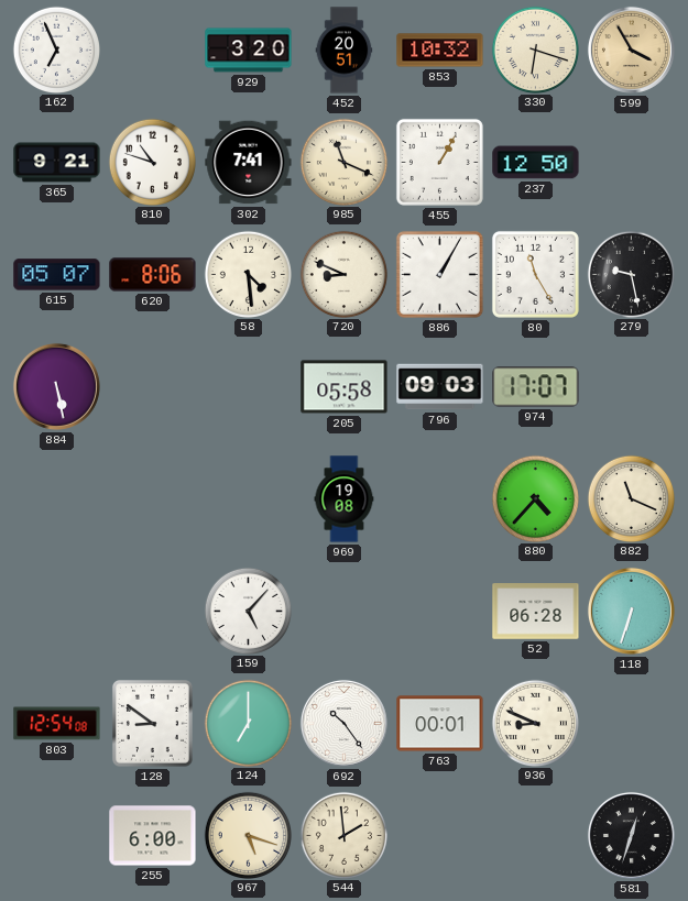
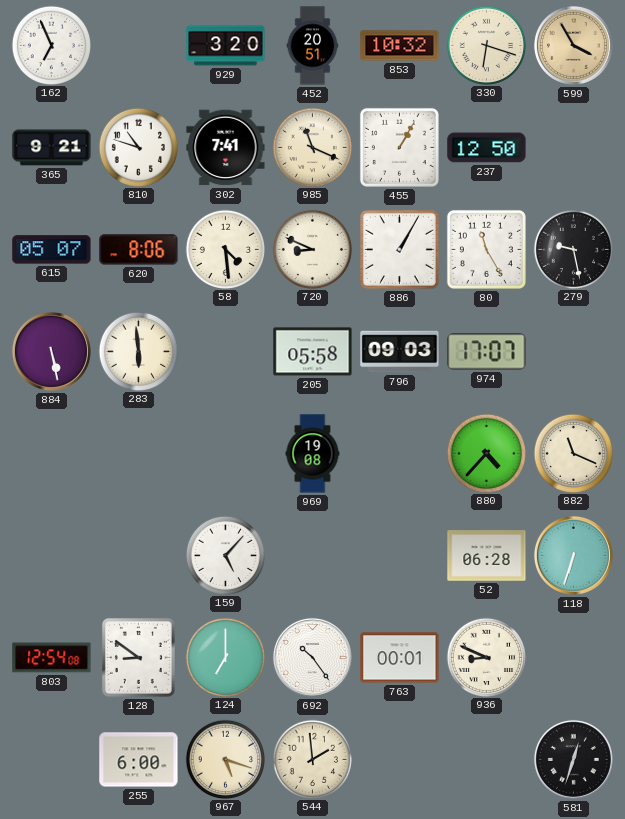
283: none -> 5:59
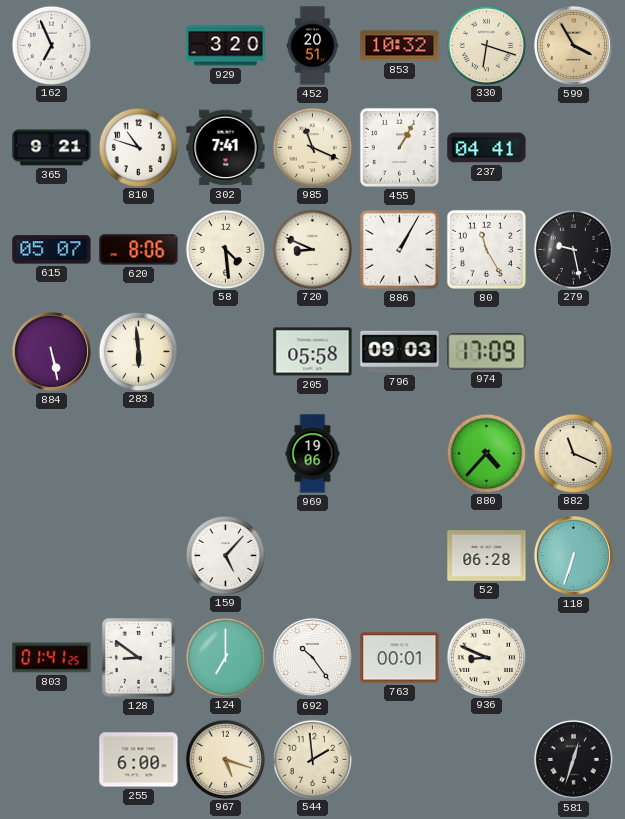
237: 12:50 -> 04:41
974: 17:07 -> 17:09
969: 19:08 -> 19:06
803: 12:54 -> 01:41
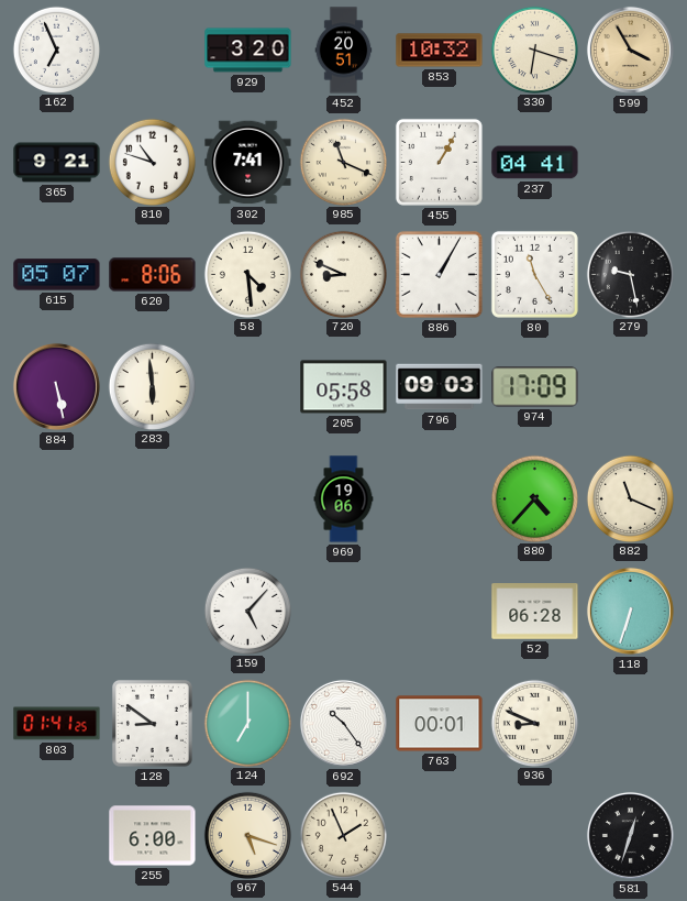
544: 1:59 -> 1:56
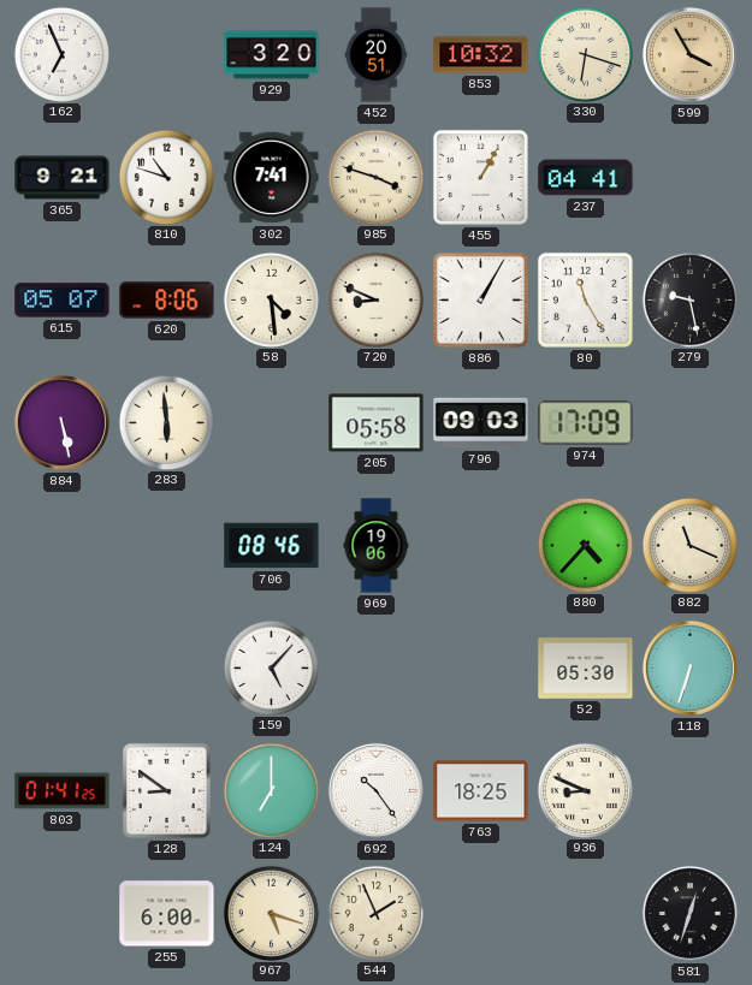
985: 11:19 -> 3:48
706: none -> 08:46
52: 06:28 -> 05:30
763: 00:01 -> 18:25
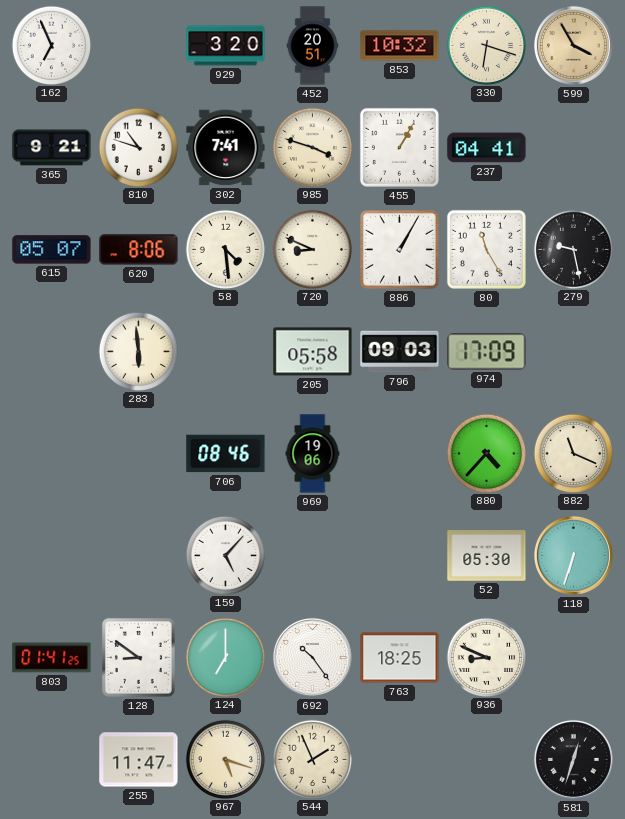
884: 5:28 -> none
255: 6:00 -> 11:47
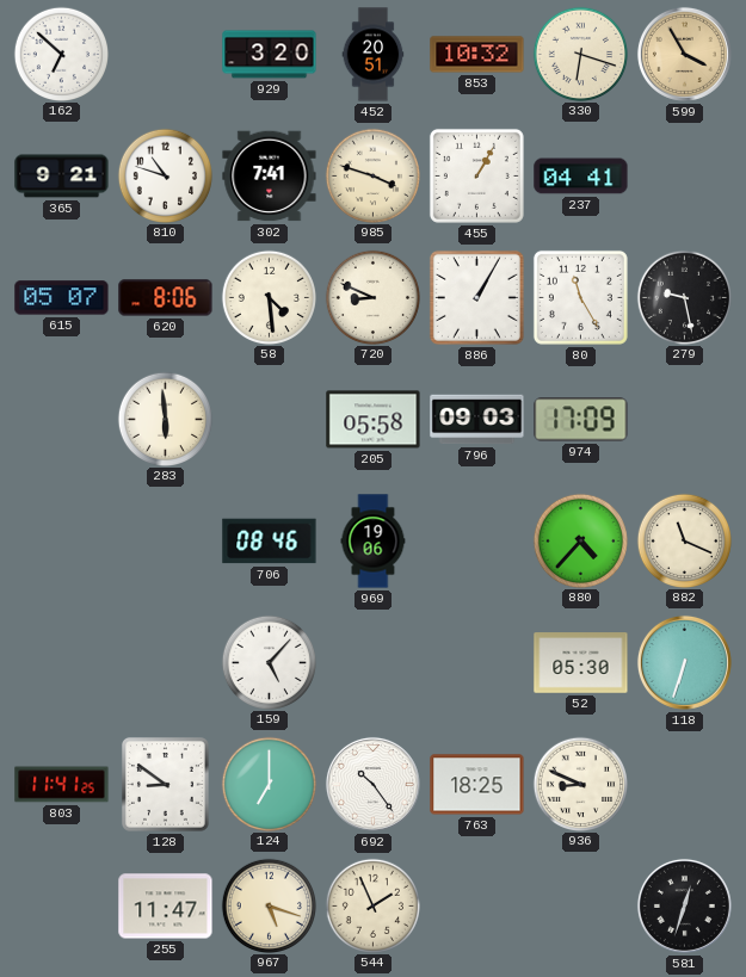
162: 6:56 -> 6:52
803: 01:41 -> 11:41
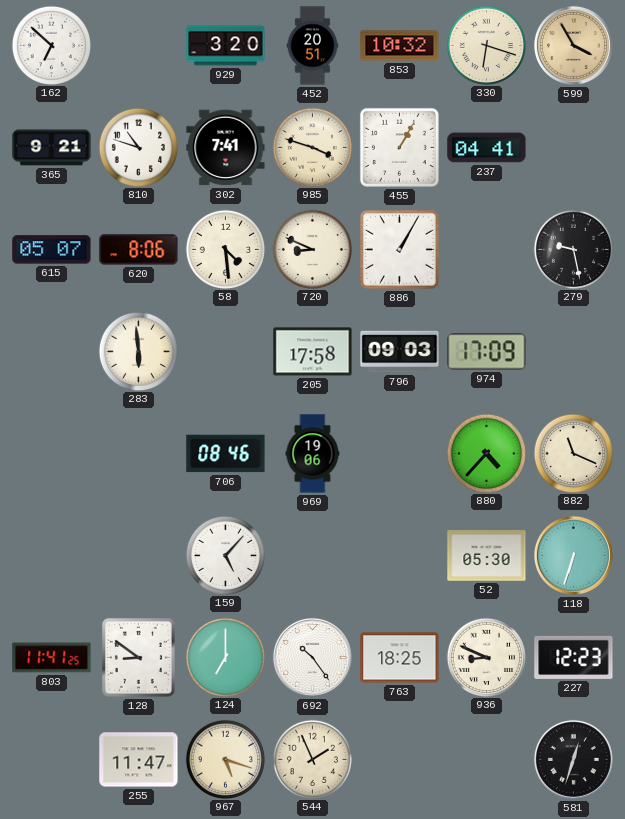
80: 11:25 -> none
205: 05:58 -> 17:58
227: none -> 12:23
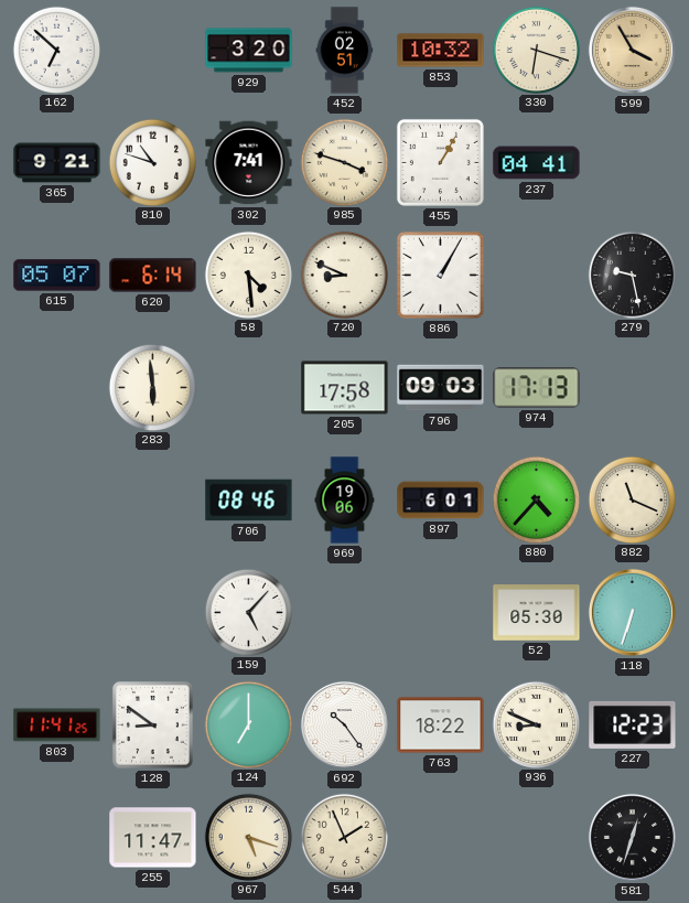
452: 20:51 -> 02:51
620: 8:06 -> 6:14
974: 17:09 -> 17:13
897: none -> 6:01
763: 18:25 -> 18:22
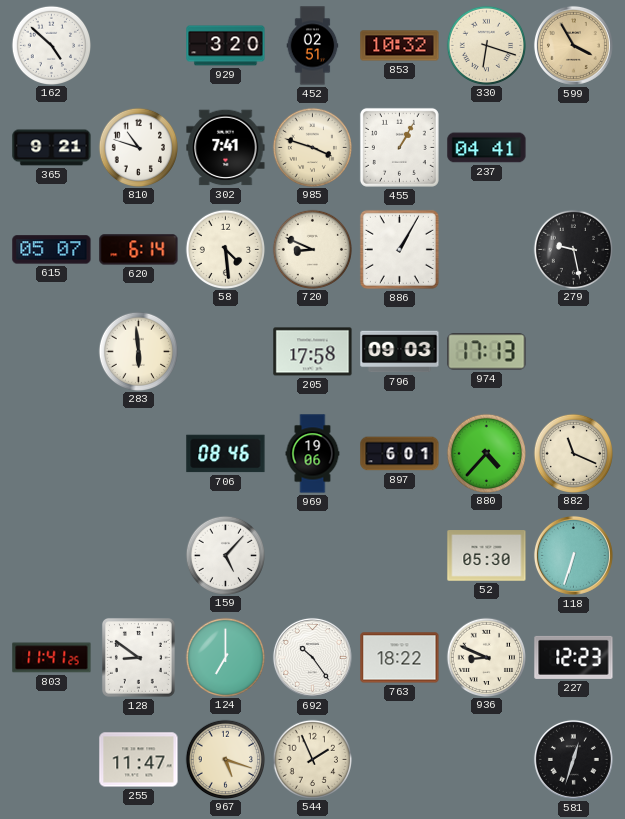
162: 6:52 -> 4:52
